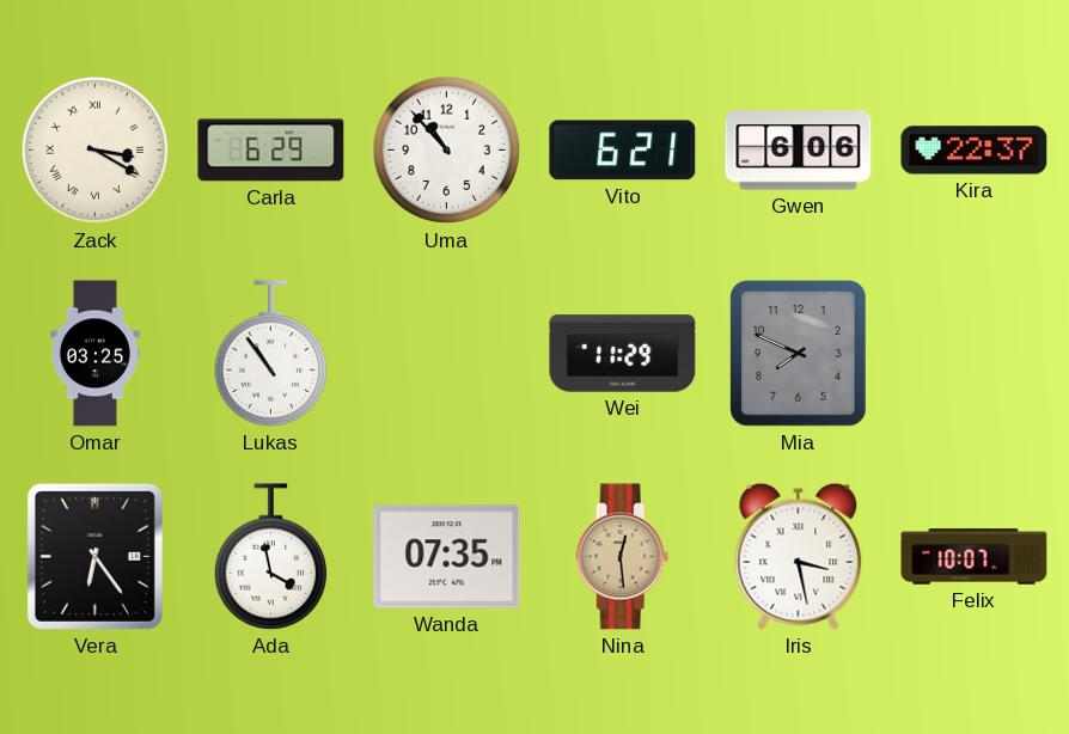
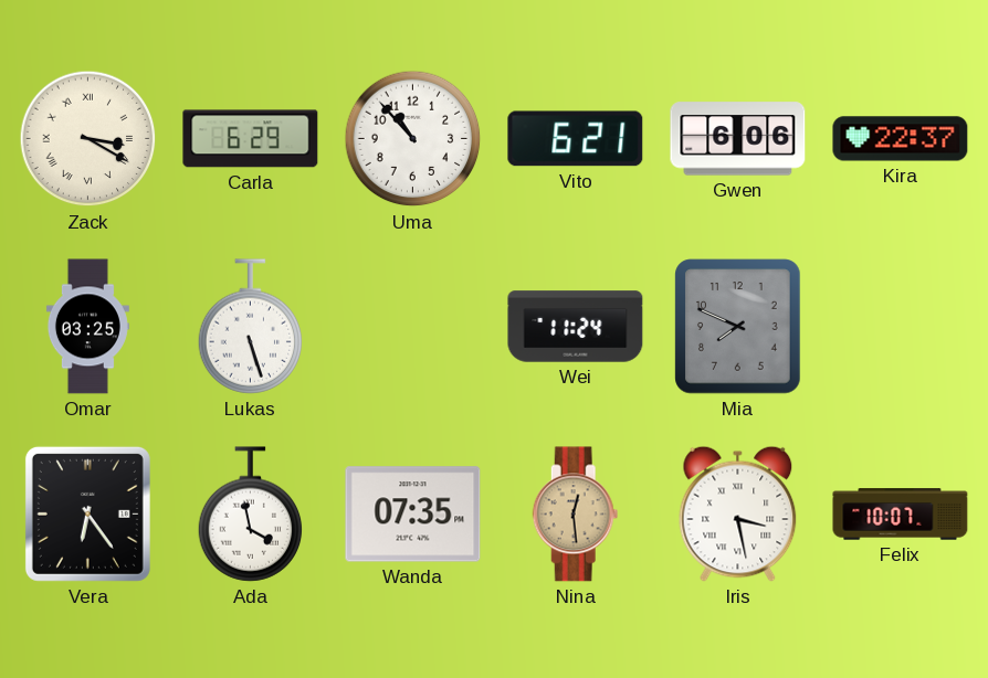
Lukas: 10:54 -> 5:27
Wei: 11:29 -> 11:24
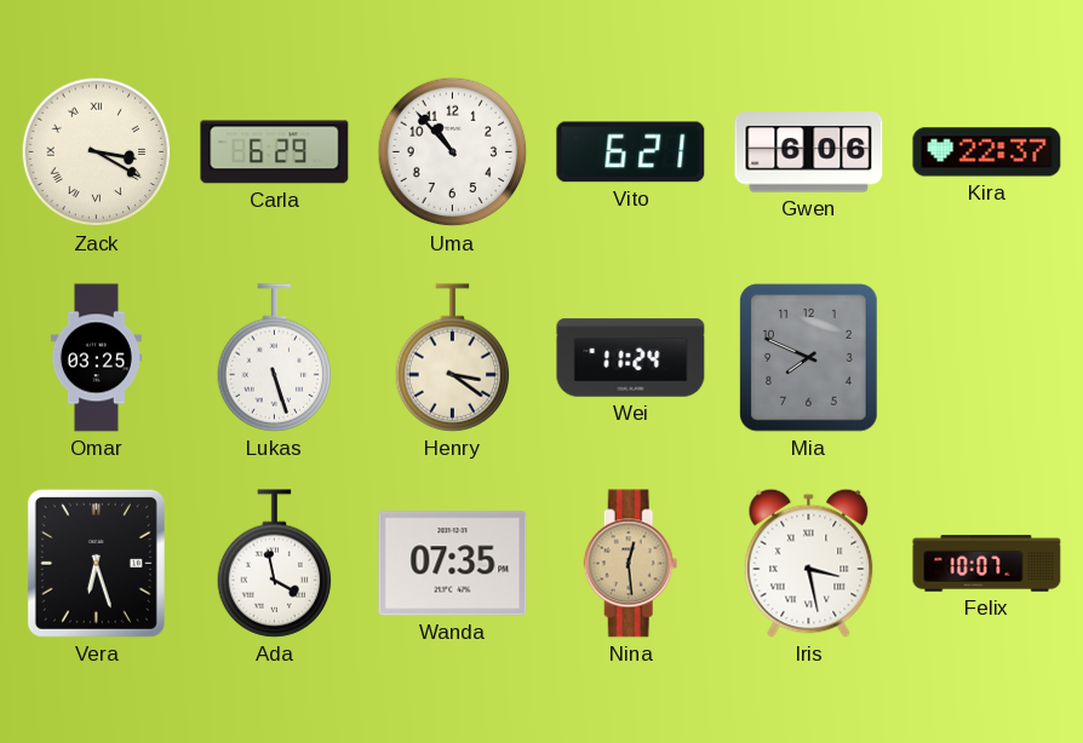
Henry: none -> 3:21
Vera: 6:24 -> 6:27
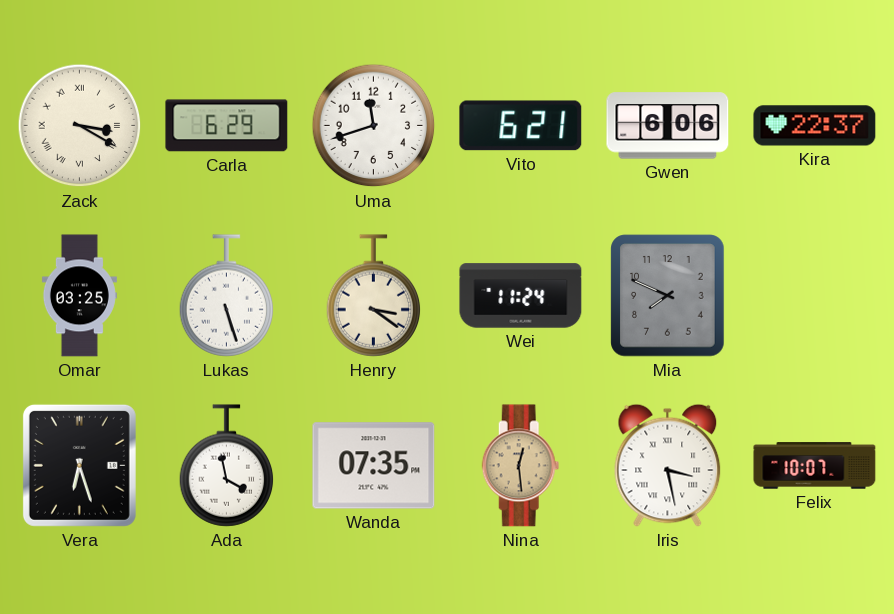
Uma: 10:53 -> 11:42
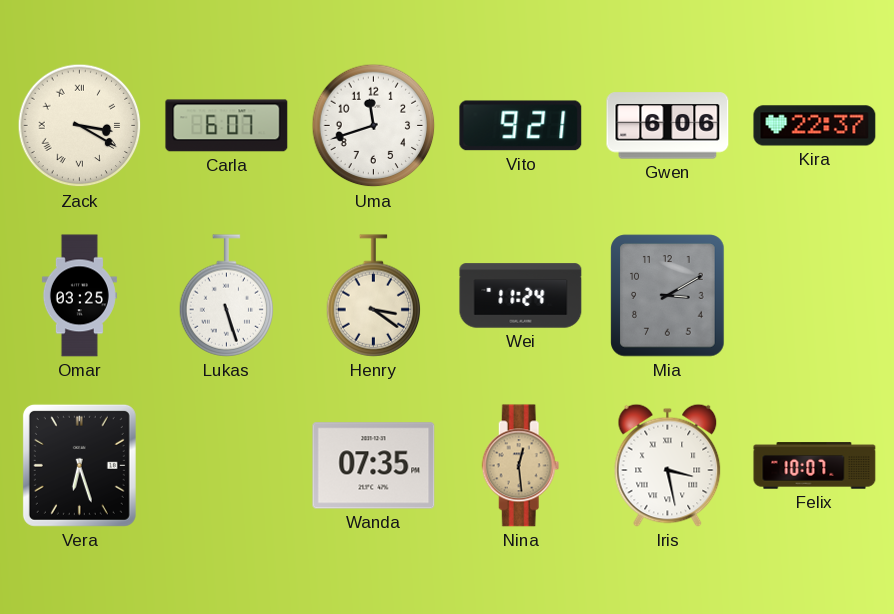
Carla: 6:29 -> 6:07
Vito: 6:21 -> 9:21
Mia: 7:49 -> 3:10
Ada: 3:58 -> none
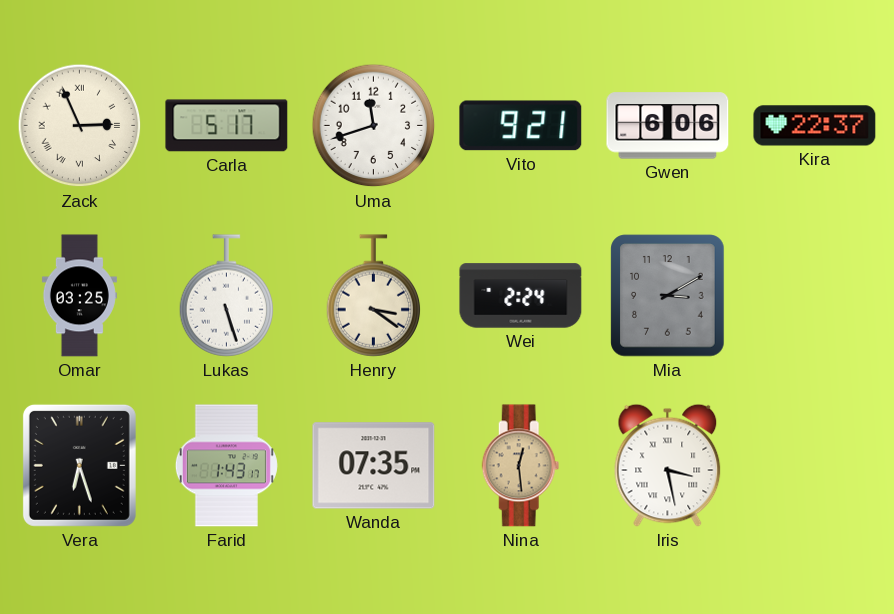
Zack: 3:20 -> 2:56
Carla: 6:07 -> 5:17
Wei: 11:24 -> 2:24
Farid: none -> 1:43
Felix: 10:07 -> none
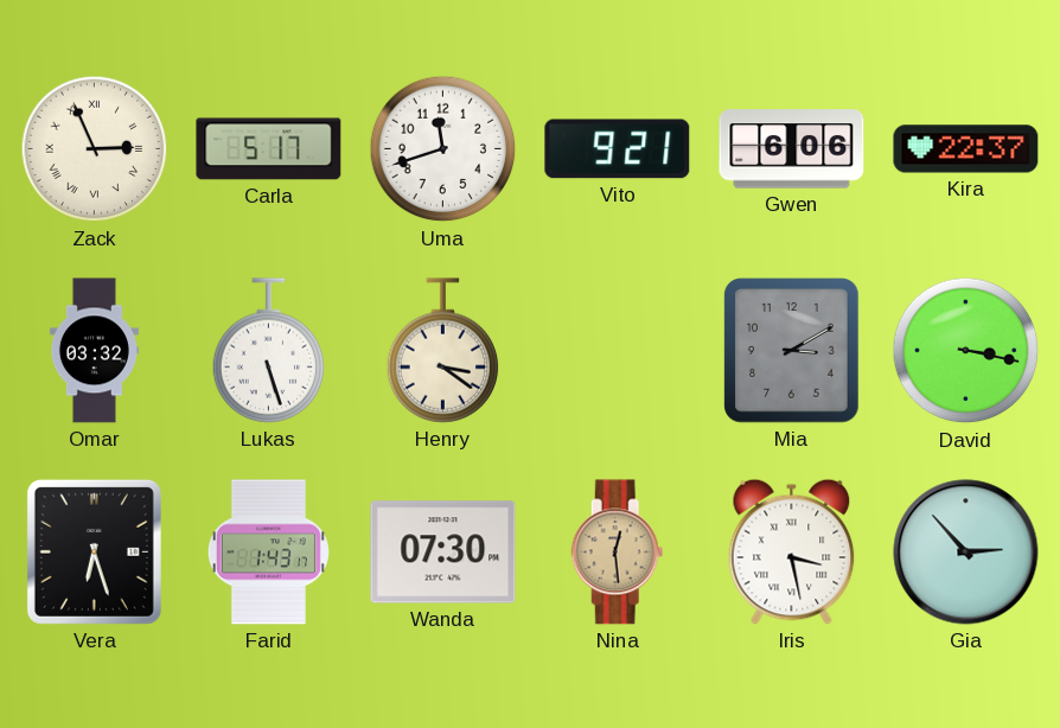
Omar: 03:25 -> 03:32
Wei: 2:24 -> none
David: none -> 3:17
Wanda: 07:35 -> 07:30
Gia: none -> 2:53
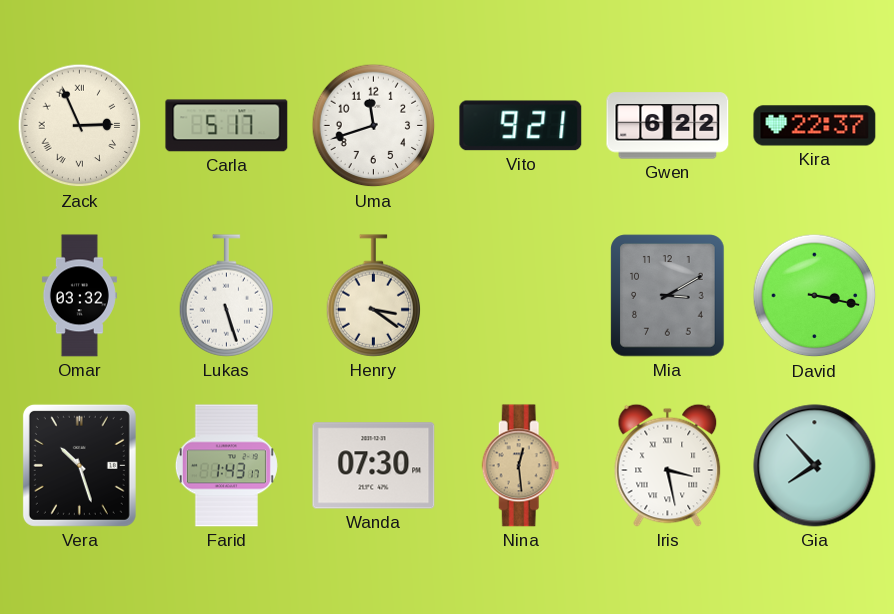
Gwen: 6:06 -> 6:22
Vera: 6:27 -> 10:27
Gia: 2:53 -> 7:53
